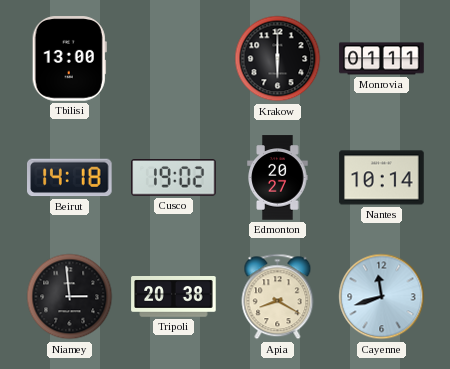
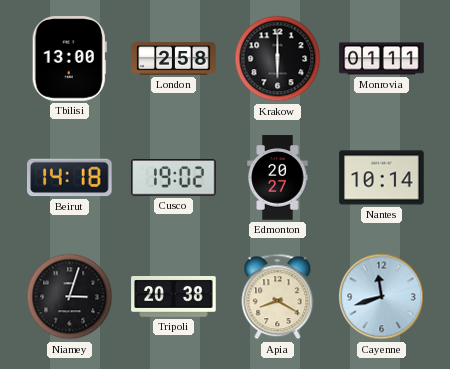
London: none -> 2:58
Niamey: 2:59 -> 3:03
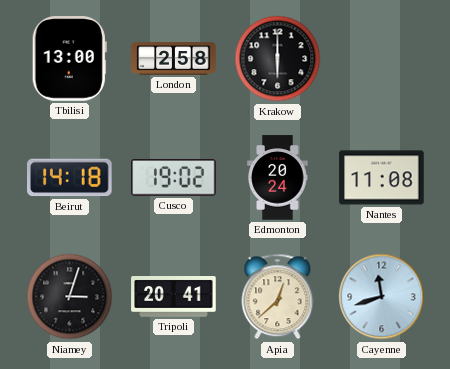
Monrovia: 01:11 -> none
Edmonton: 20:27 -> 20:24
Nantes: 10:14 -> 11:08
Tripoli: 20:38 -> 20:41
Apia: 8:20 -> 12:38
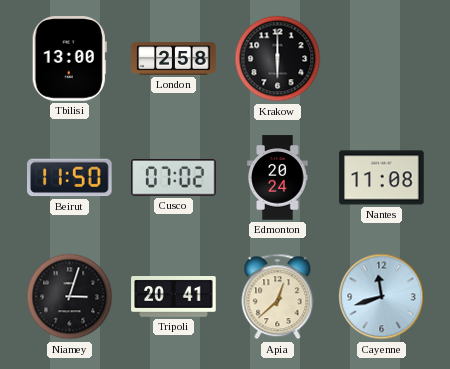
Beirut: 14:18 -> 11:50
Cusco: 19:02 -> 07:02
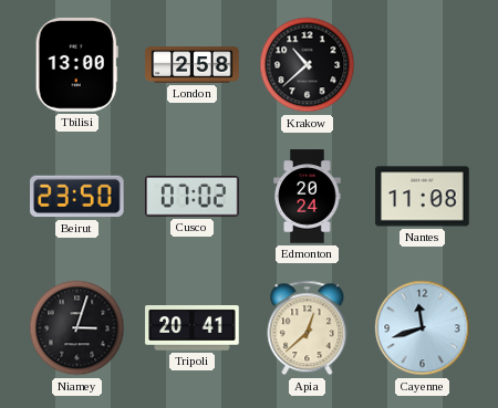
Krakow: 6:00 -> 10:38
Beirut: 11:50 -> 23:50
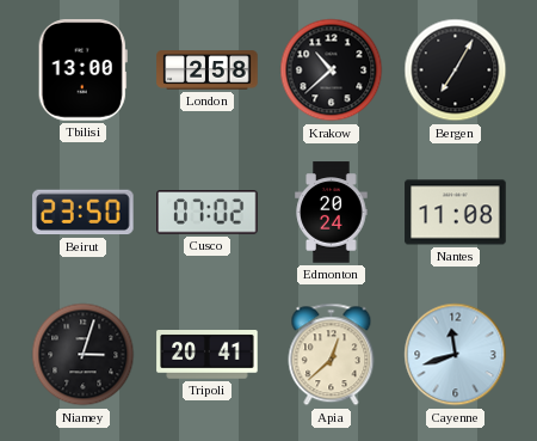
Bergen: none -> 7:05
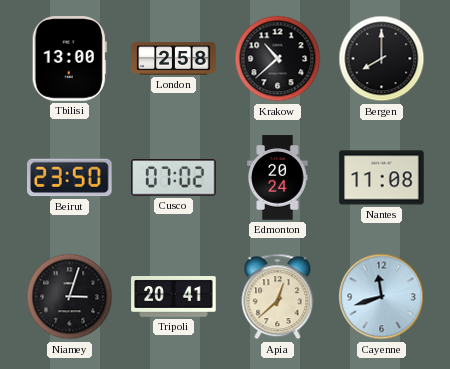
Bergen: 7:05 -> 8:00
